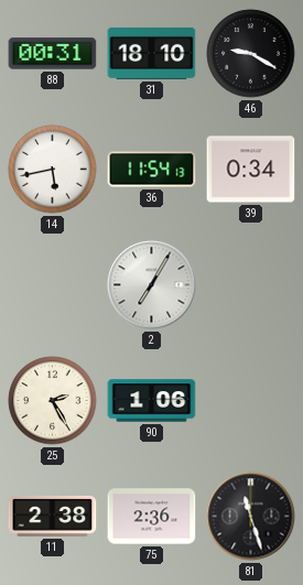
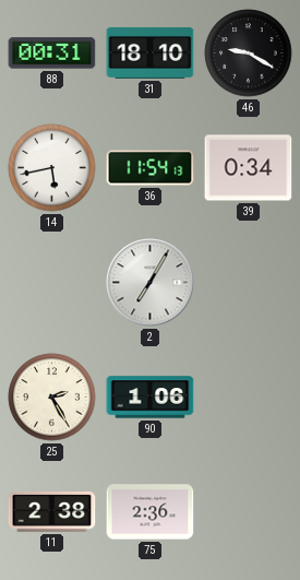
81: 11:27 -> none
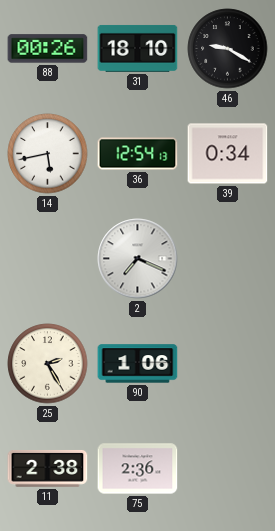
88: 00:31 -> 00:26
36: 11:54 -> 12:54
2: 7:05 -> 7:19
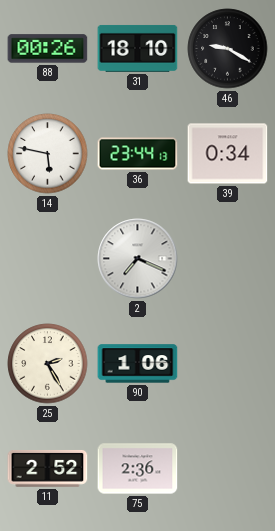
14: 5:43 -> 5:47
36: 12:54 -> 23:44
11: 2:38 -> 2:52
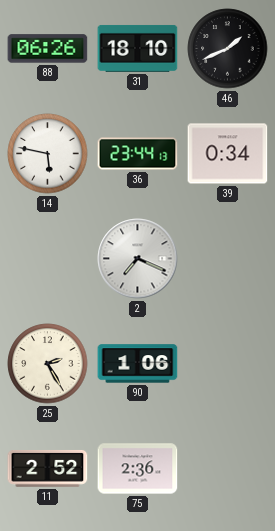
88: 00:26 -> 06:26
46: 9:20 -> 1:41
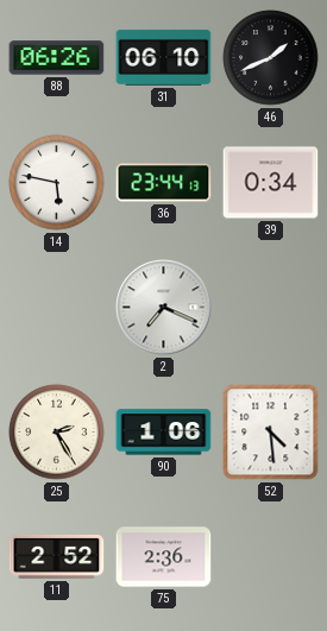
31: 18:10 -> 06:10
52: none -> 4:29
